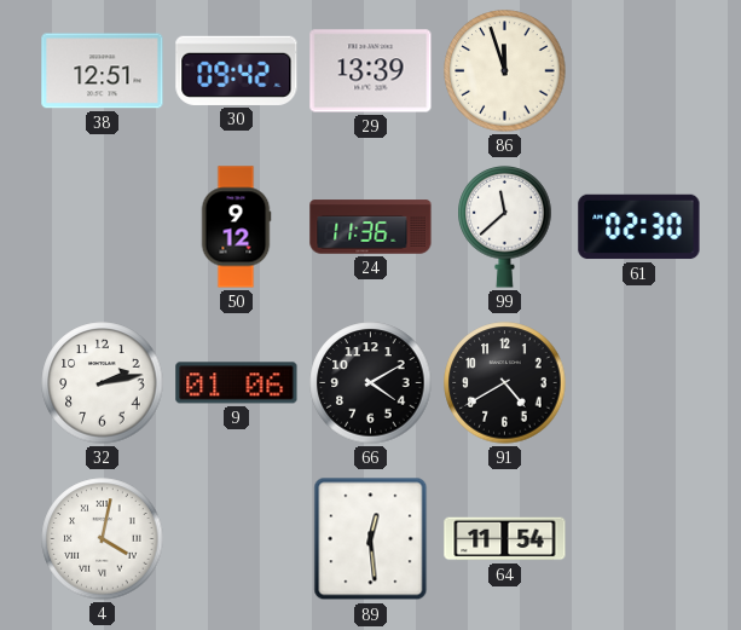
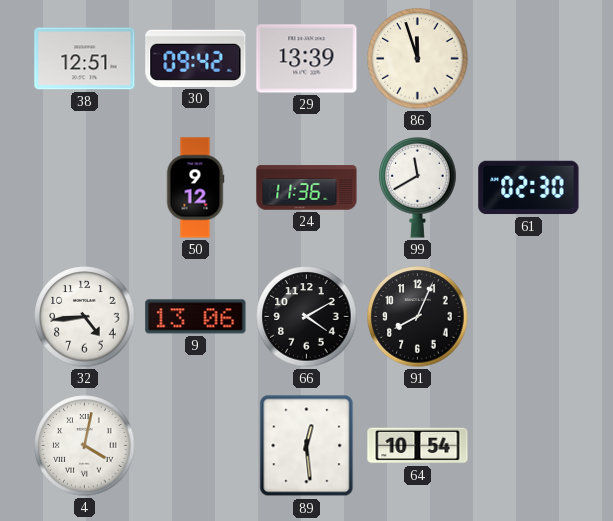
99: 11:38 -> 11:40
32: 2:13 -> 4:44
9: 01:06 -> 13:06
91: 4:40 -> 8:04
64: 11:54 -> 10:54
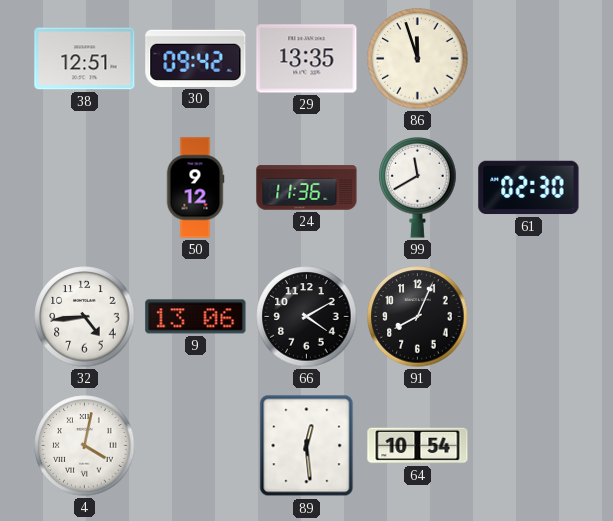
29: 13:39 -> 13:35
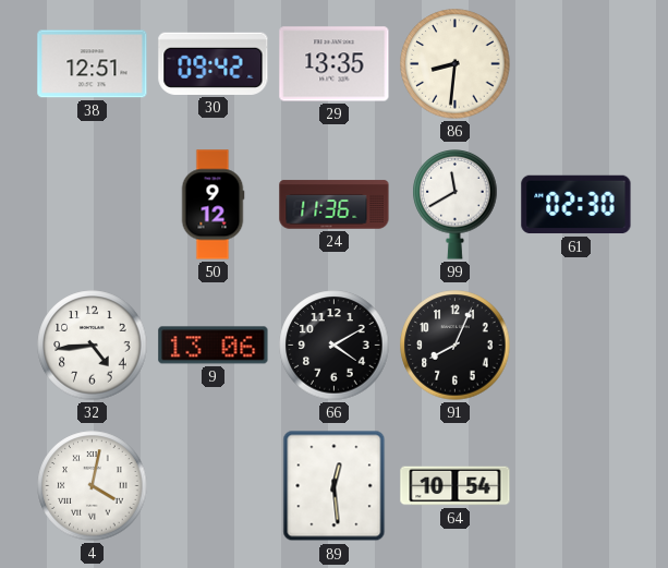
86: 11:57 -> 8:31
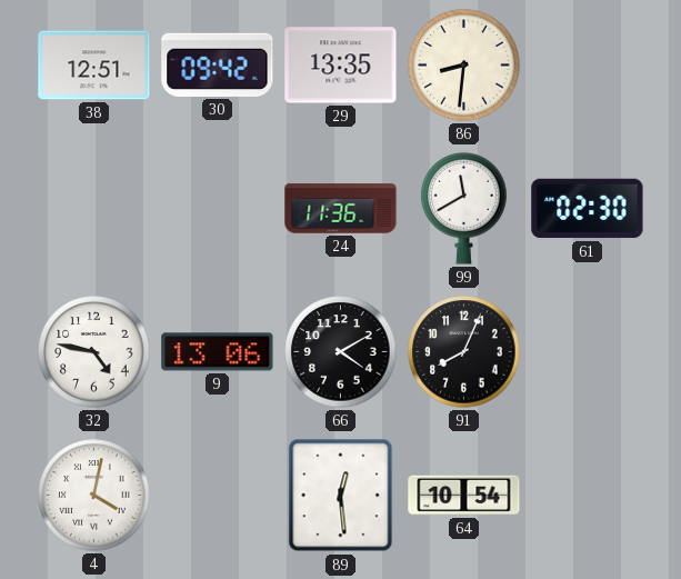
50: 9:12 -> none
32: 4:44 -> 4:47
